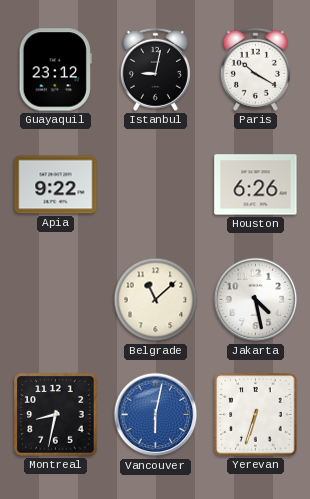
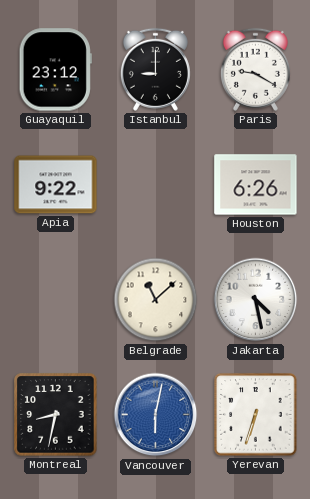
Istanbul: 9:02 -> 9:00
Paris: 10:20 -> 9:20
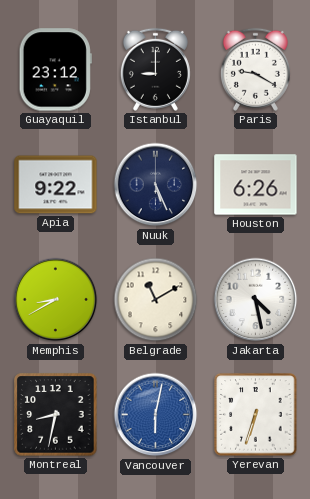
Nuuk: none -> 5:26
Memphis: none -> 8:40
Belgrade: 11:08 -> 11:10
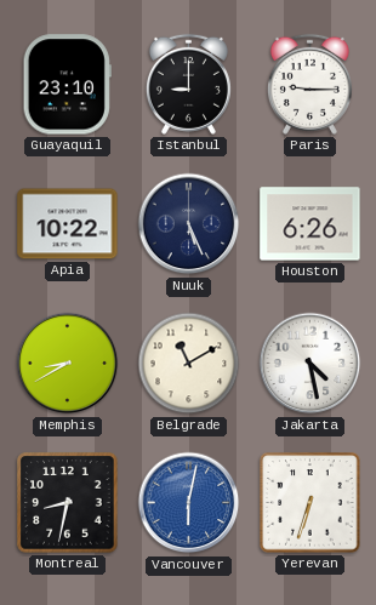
Guayaquil: 23:12 -> 23:10
Paris: 9:20 -> 9:15
Apia: 9:22 -> 10:22
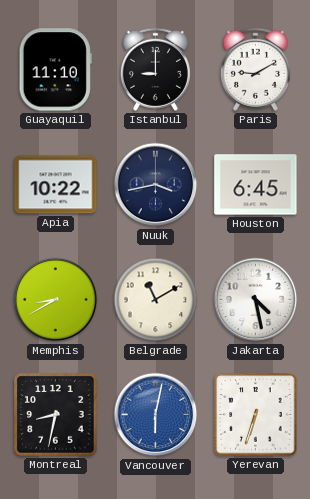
Guayaquil: 23:10 -> 11:10
Paris: 9:15 -> 9:10
Nuuk: 5:26 -> 3:43
Houston: 6:26 -> 6:45
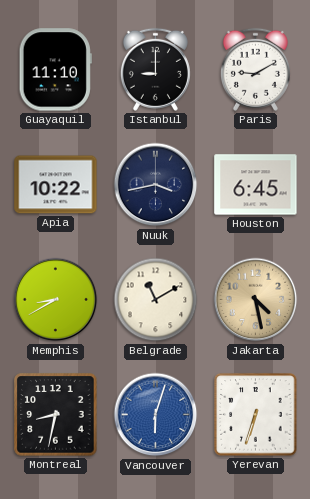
Jakarta dial: white -> champagne
Vancouver: 6:02 -> 6:03
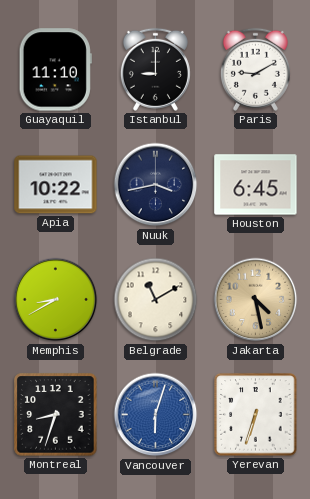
Montreal: 8:32 -> 8:33
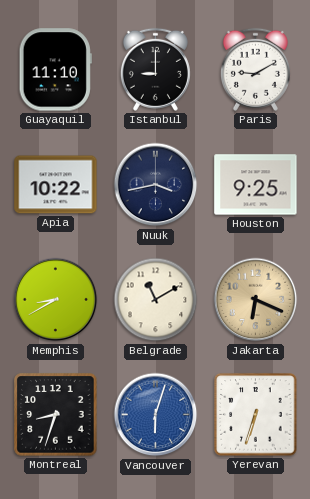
Houston: 6:45 -> 9:25
Jakarta: 4:28 -> 6:19
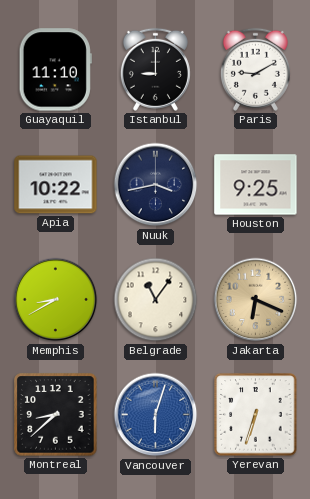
Belgrade: 11:10 -> 11:06
Montreal: 8:33 -> 8:38
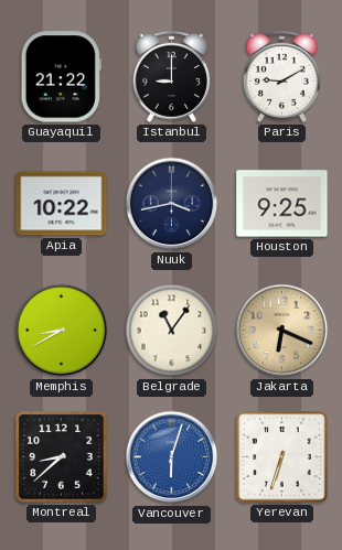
Guayaquil: 11:10 -> 21:22
